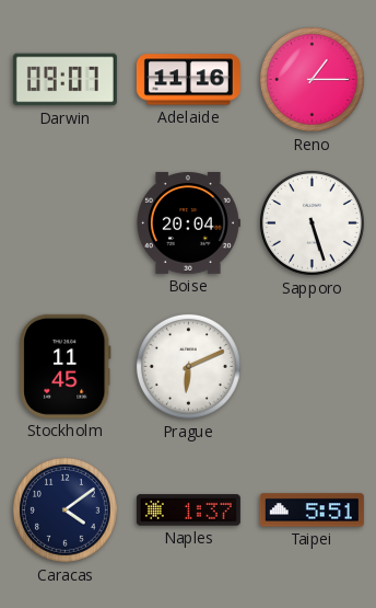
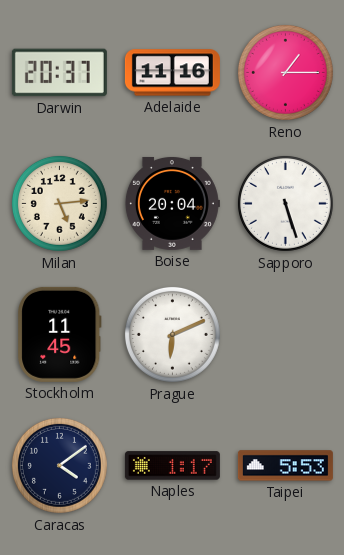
Darwin: 09:07 -> 20:37
Milan: none -> 5:14
Naples: 1:37 -> 1:17
Taipei: 5:51 -> 5:53
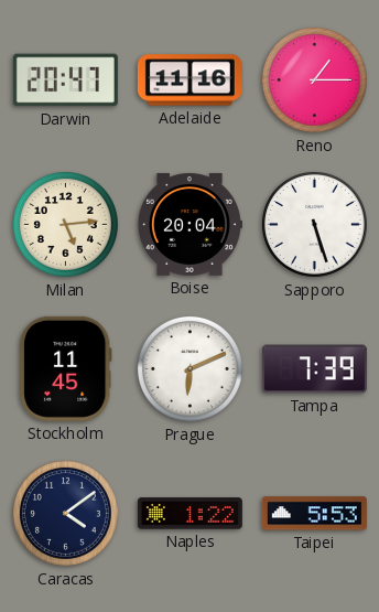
Darwin: 20:37 -> 20:47
Tampa: none -> 7:39
Naples: 1:17 -> 1:22
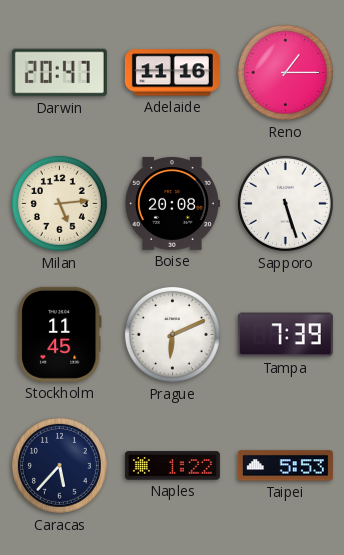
Boise: 20:04 -> 20:08
Caracas: 4:09 -> 5:37
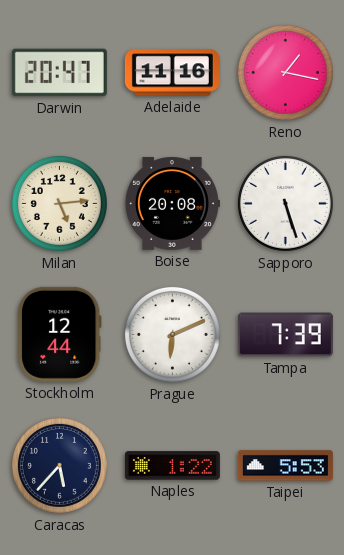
Reno: 1:15 -> 1:17
Stockholm: 11:45 -> 12:44
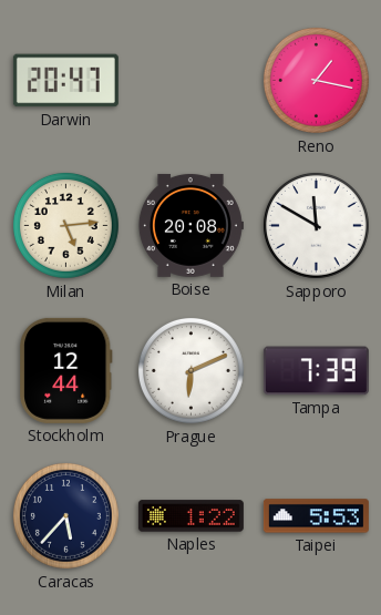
Adelaide: 11:16 -> none
Sapporo: 5:27 -> 11:50
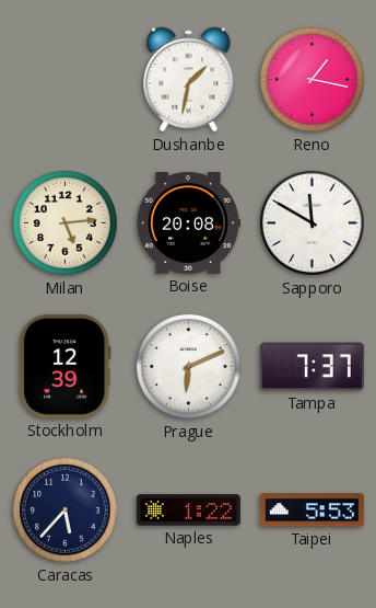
Darwin: 20:47 -> none
Dushanbe: none -> 1:32
Stockholm: 12:44 -> 12:39
Tampa: 7:39 -> 7:37
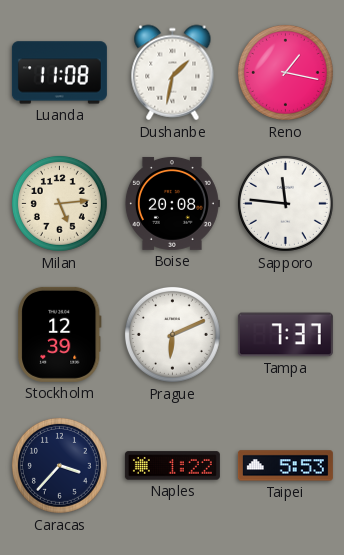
Luanda: none -> 11:08
Sapporo: 11:50 -> 11:46
Caracas: 5:37 -> 3:37
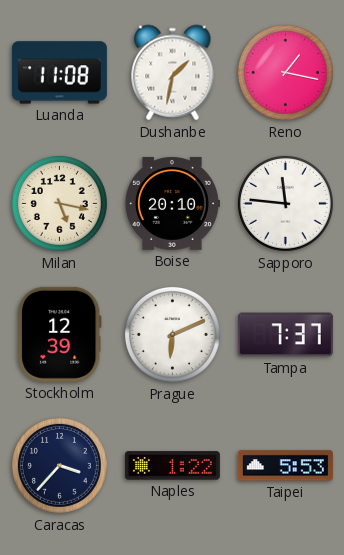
Milan: 5:14 -> 5:17
Boise: 20:08 -> 20:10
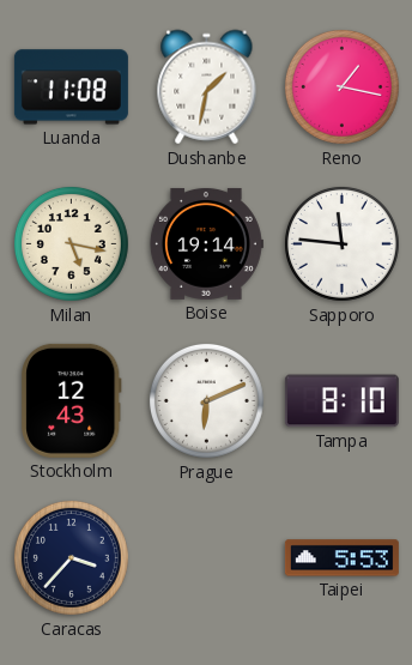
Boise: 20:10 -> 19:14
Stockholm: 12:39 -> 12:43
Tampa: 7:37 -> 8:10
Naples: 1:22 -> none
